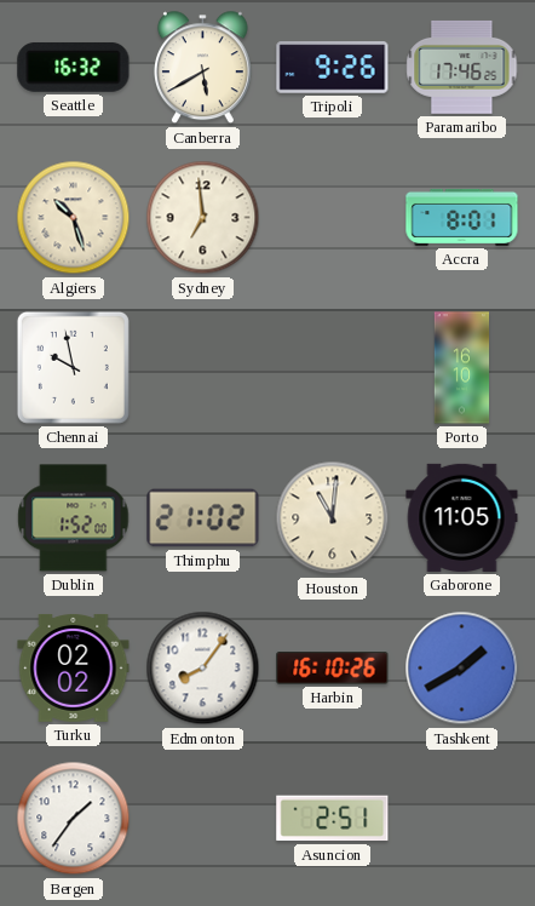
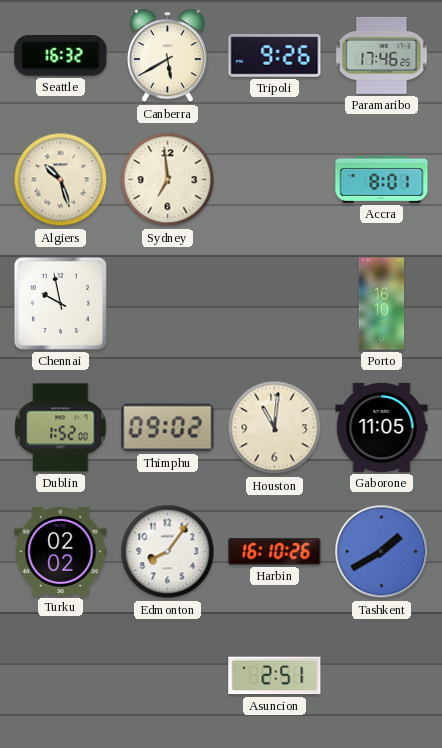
Thimphu: 21:02 -> 09:02
Bergen: 1:36 -> none
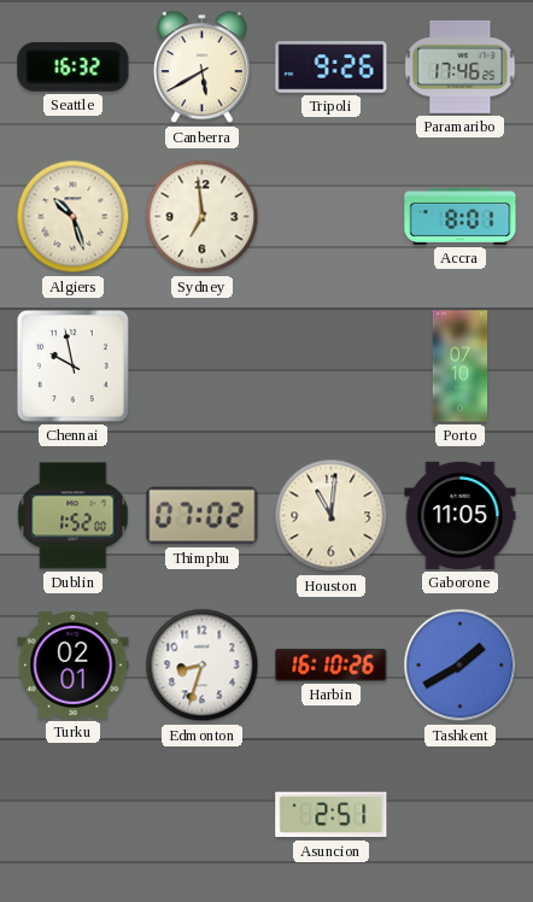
Porto: 16:10 -> 07:10
Thimphu: 09:02 -> 07:02
Turku: 02:02 -> 02:01
Edmonton: 8:06 -> 8:33
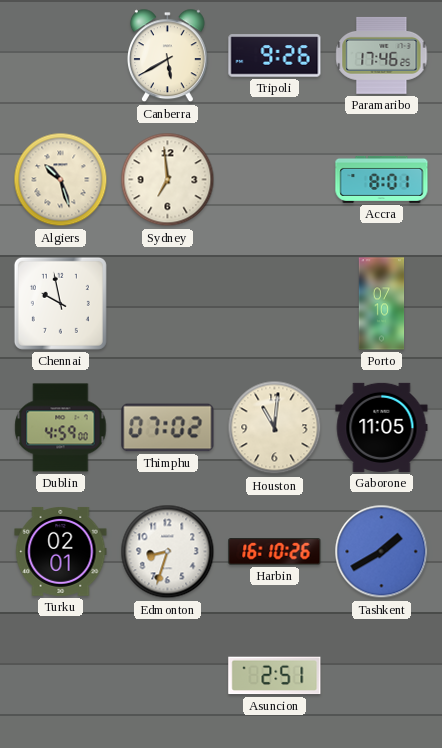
Seattle: 16:32 -> none
Dublin: 1:52 -> 4:59
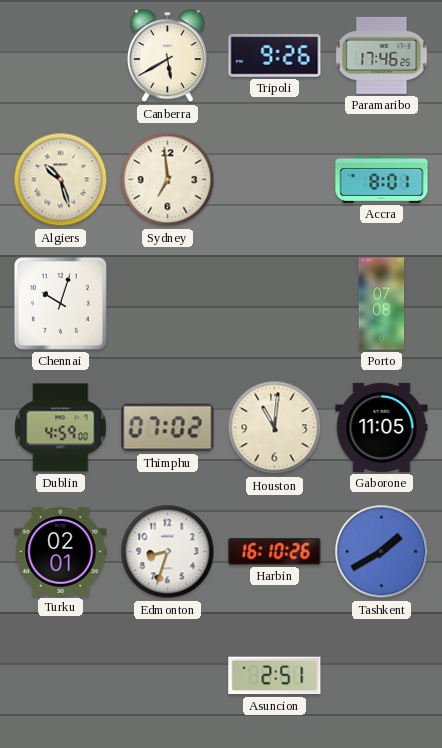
Chennai: 9:58 -> 10:03
Porto: 07:10 -> 07:08
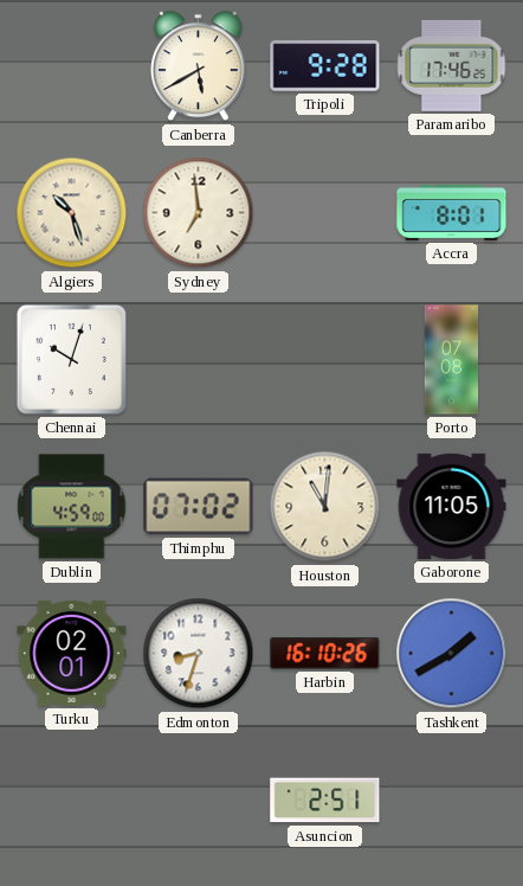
Tripoli: 9:26 -> 9:28
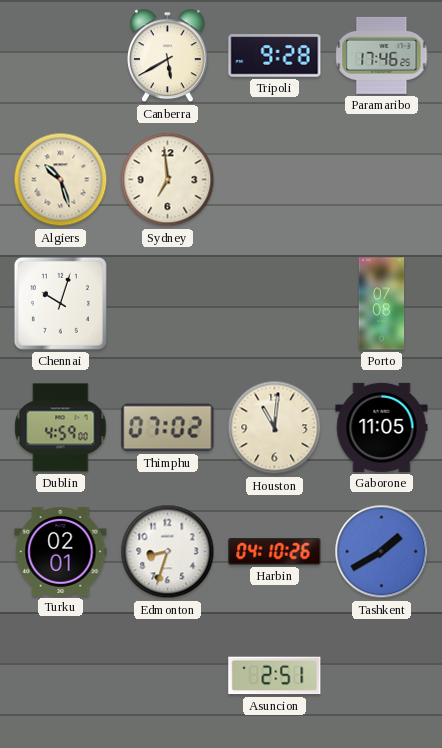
Accra: 8:01 -> none
Harbin: 16:10 -> 04:10
